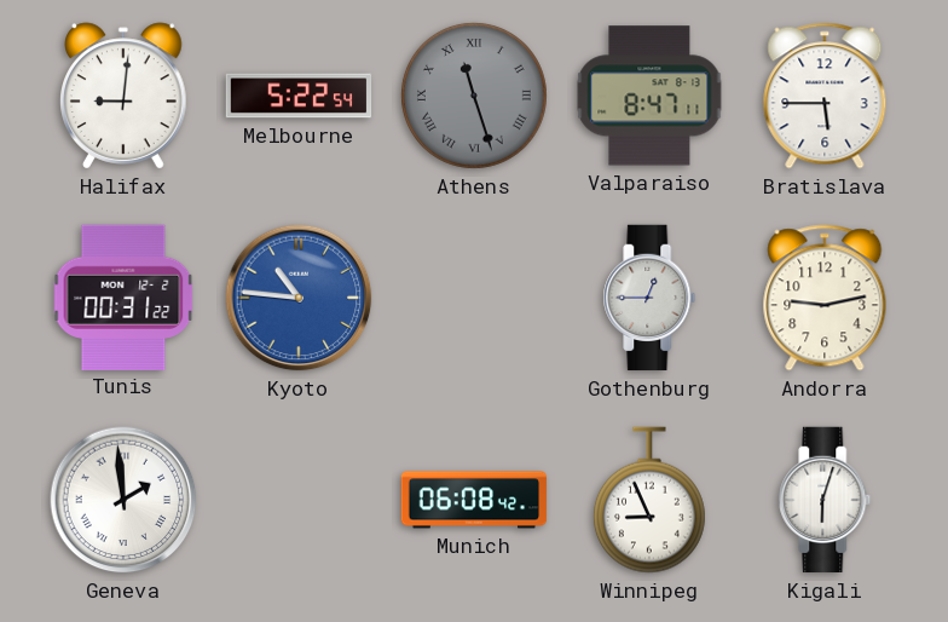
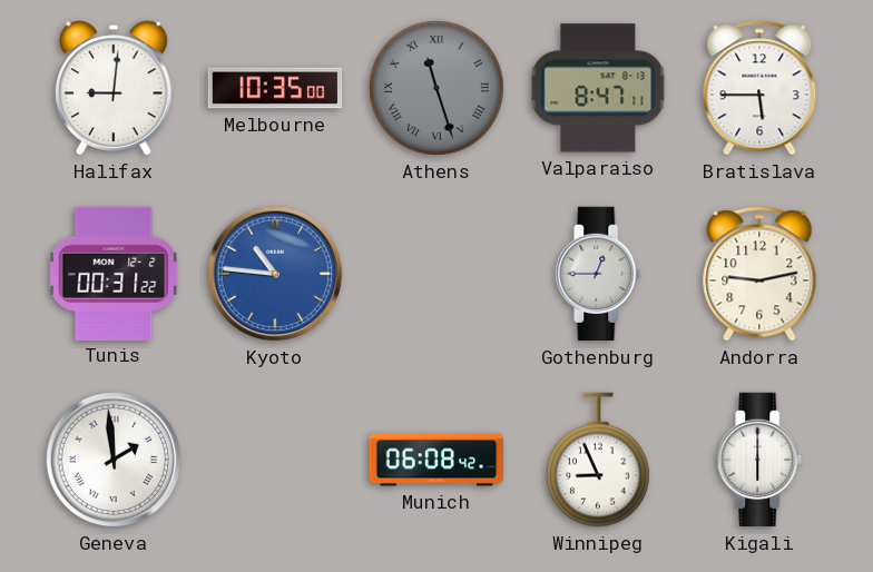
Melbourne: 5:22 -> 10:35
Kigali: 6:03 -> 6:00
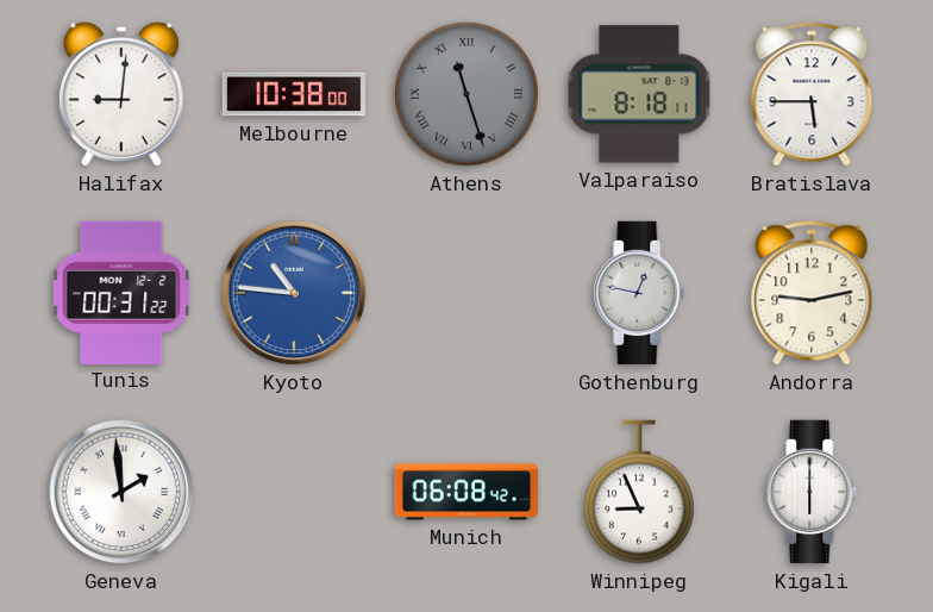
Melbourne: 10:35 -> 10:38
Valparaiso: 8:47 -> 8:18
Gothenburg: 12:45 -> 12:47
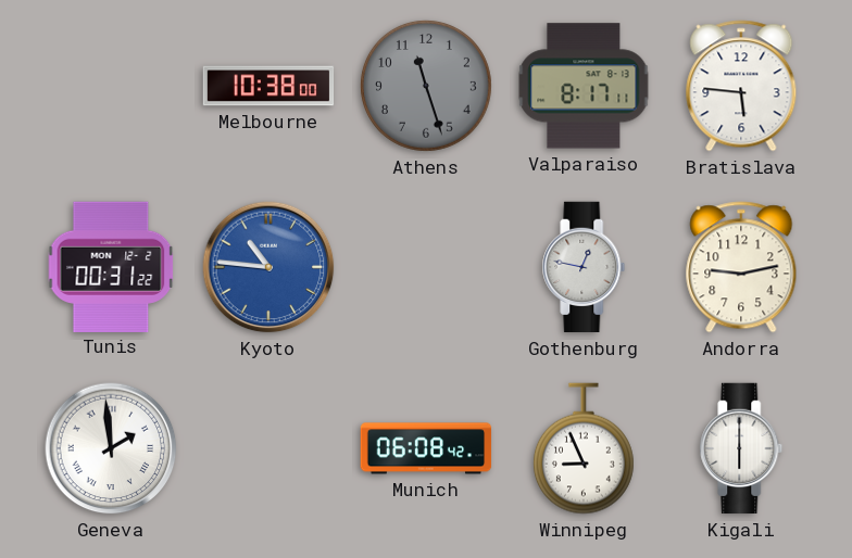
Halifax: 9:01 -> none
Athens numerals: Roman -> Arabic
Valparaiso: 8:18 -> 8:17
Bratislava: 5:45 -> 5:46
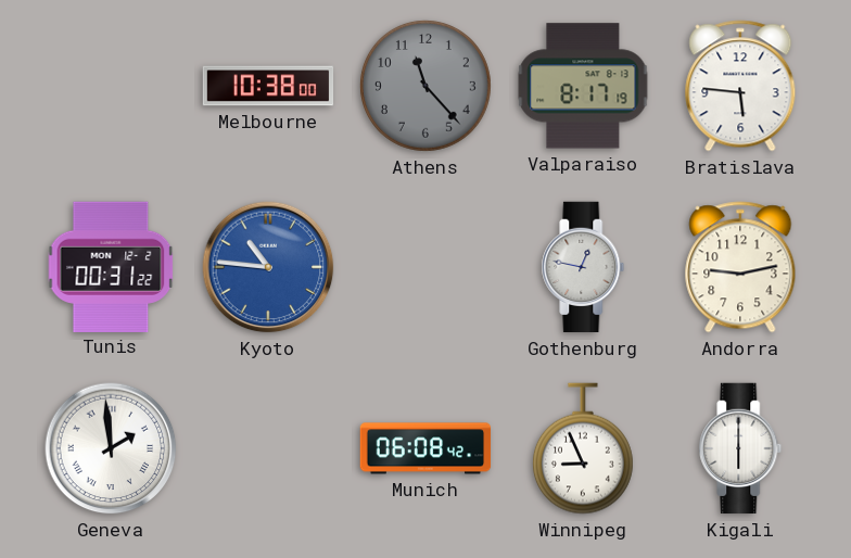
Athens: 11:27 -> 11:23
Valparaiso: 8:17:11 -> 8:17:19
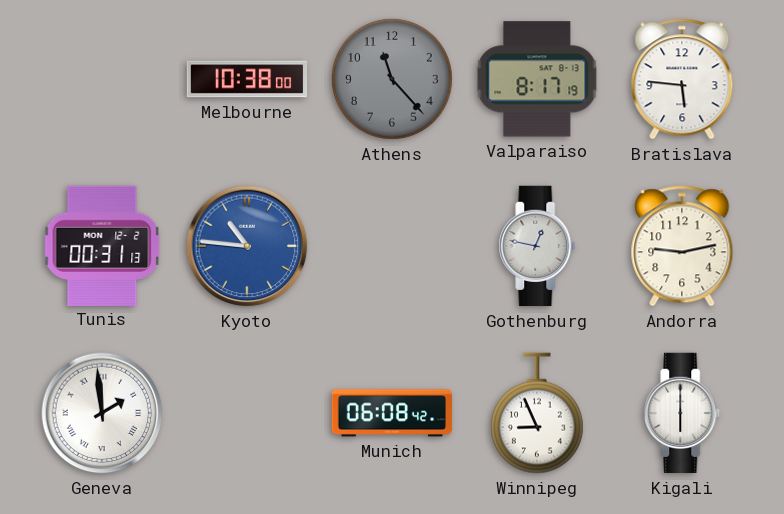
Tunis: 00:31:22 -> 00:31:13
